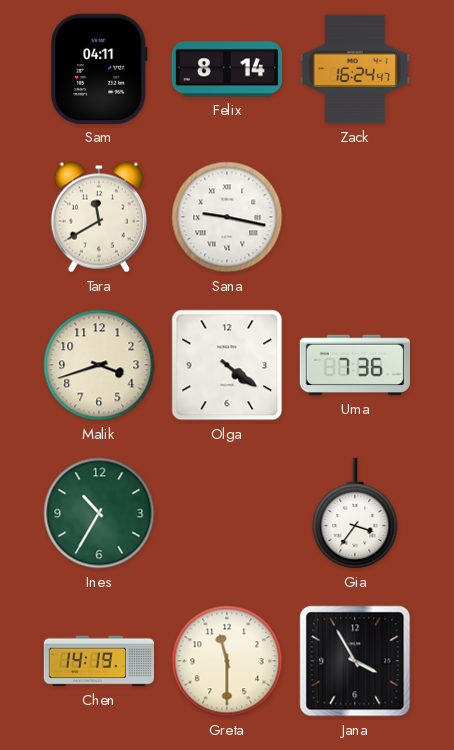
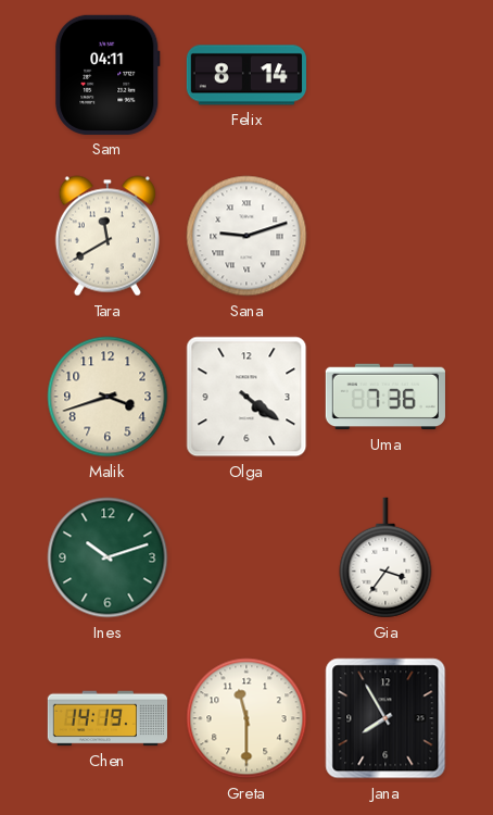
Zack: 16:24 -> none
Sana: 9:17 -> 9:12
Ines: 10:35 -> 10:12
Jana: 3:55 -> 7:55
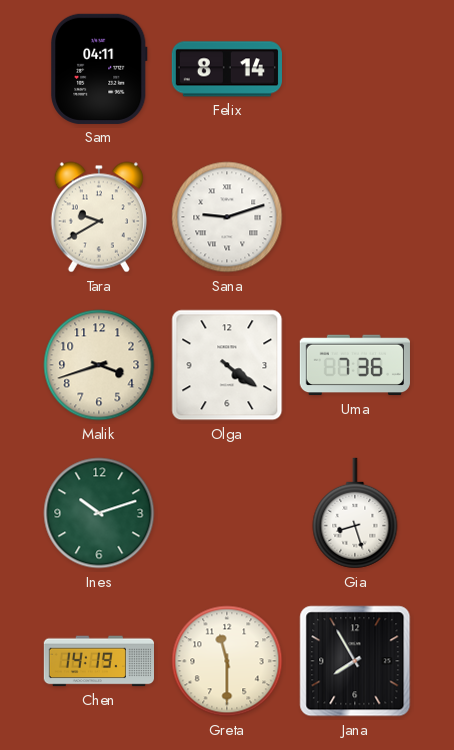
Tara: 11:40 -> 9:40
Gia: 3:36 -> 8:27
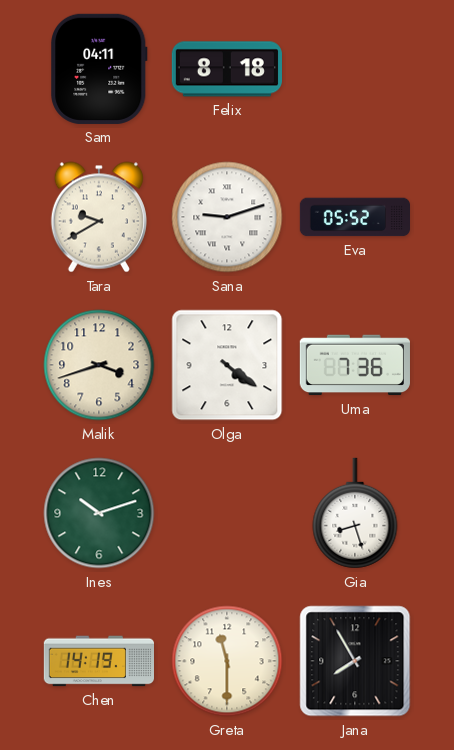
Felix: 8:14 -> 8:18
Eva: none -> 05:52
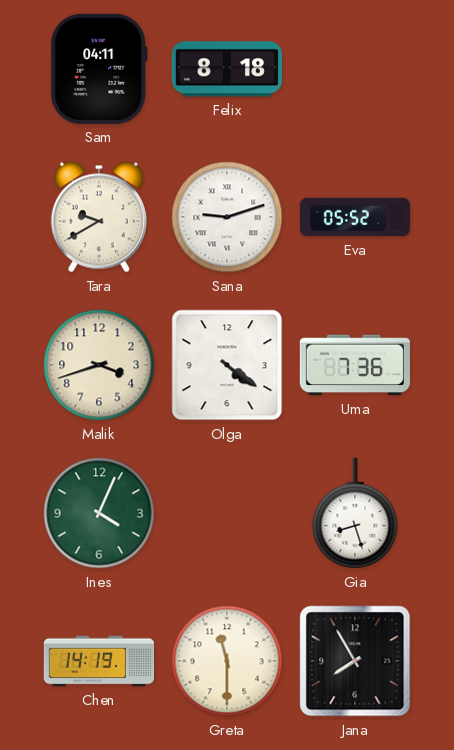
Ines: 10:12 -> 4:04
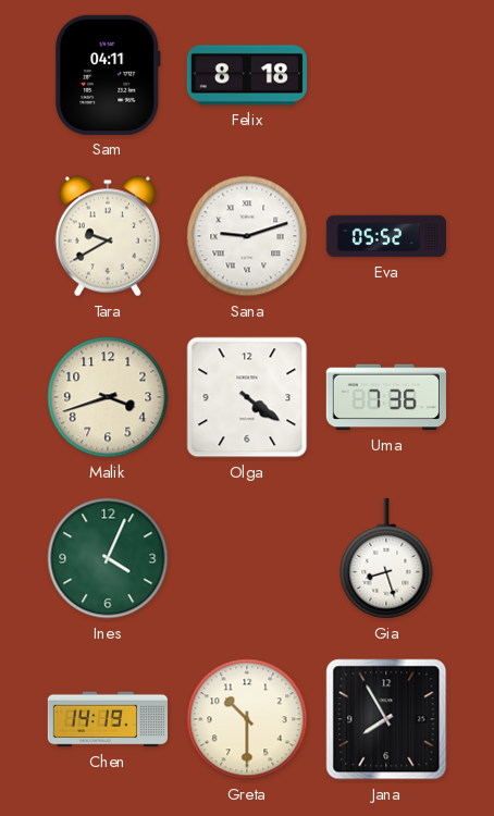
Greta: 11:30 -> 10:30
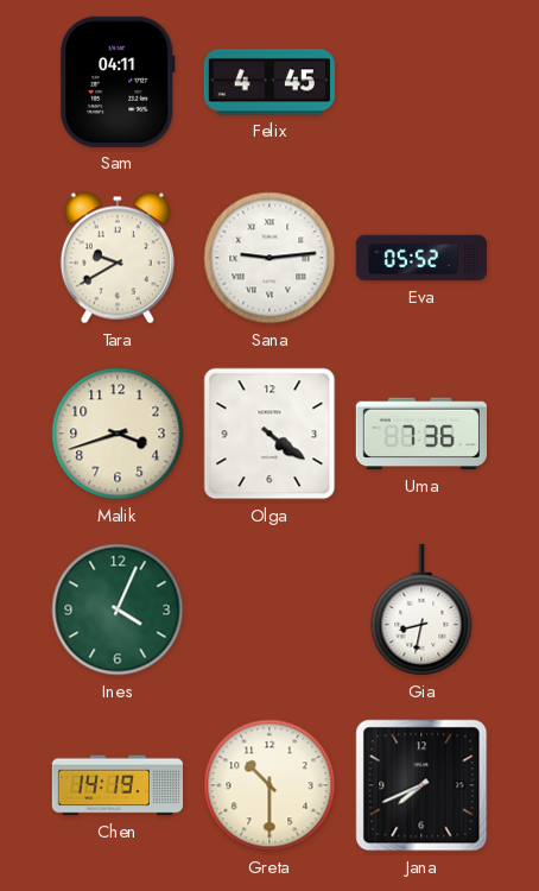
Felix: 8:18 -> 4:45
Sana: 9:12 -> 9:14
Gia: 8:27 -> 8:32
Jana: 7:55 -> 7:41
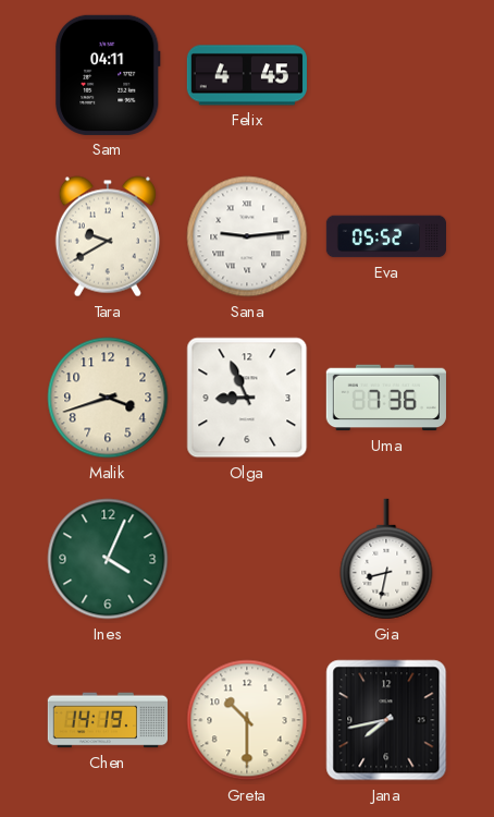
Olga: 4:21 -> 8:56
Jana: 7:41 -> 7:43
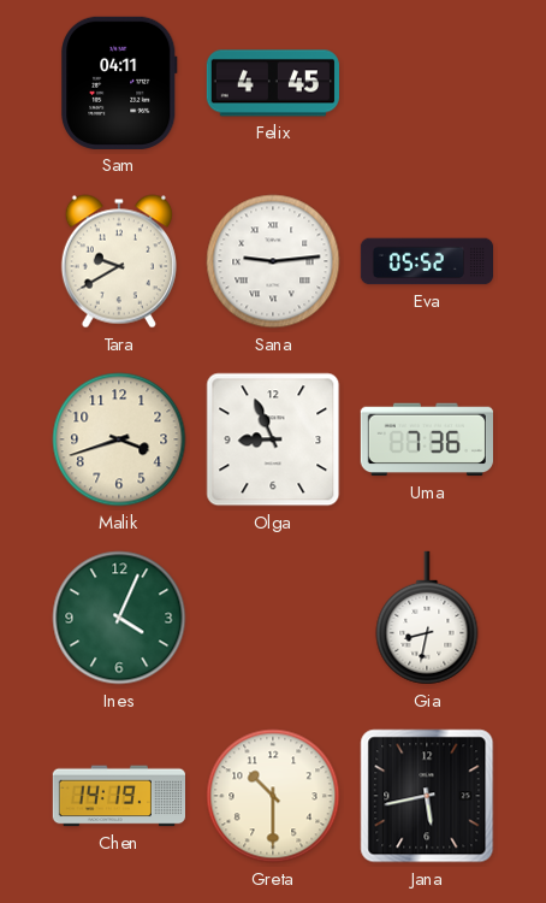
Jana: 7:43 -> 5:43
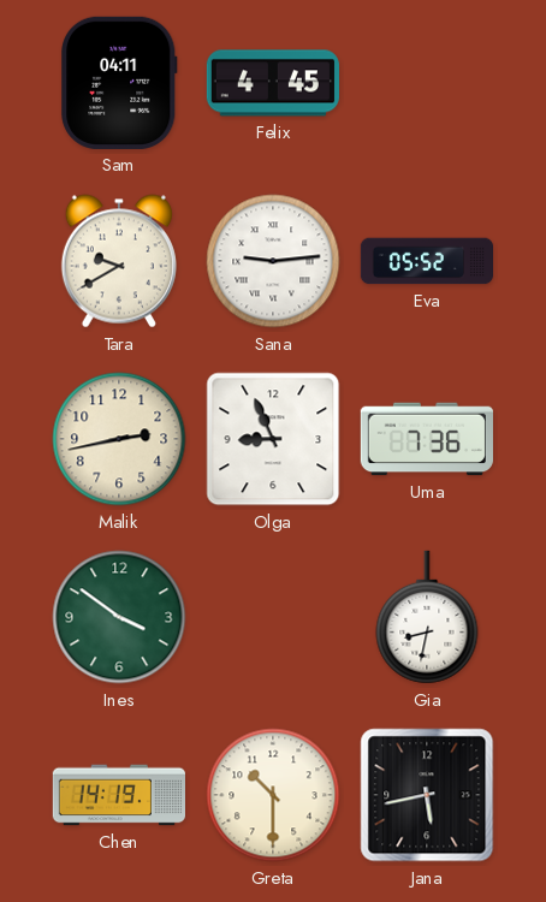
Malik: 3:42 -> 2:43
Ines: 4:04 -> 3:51
